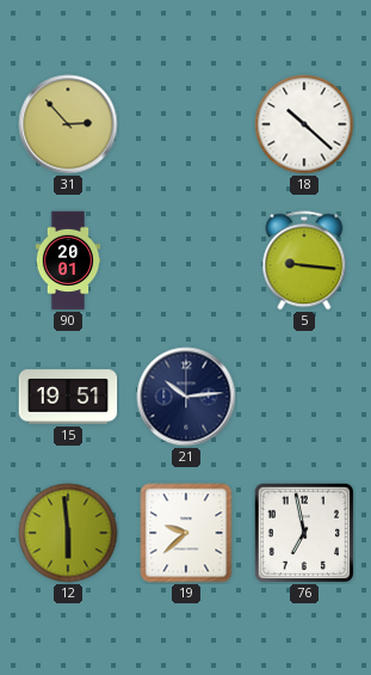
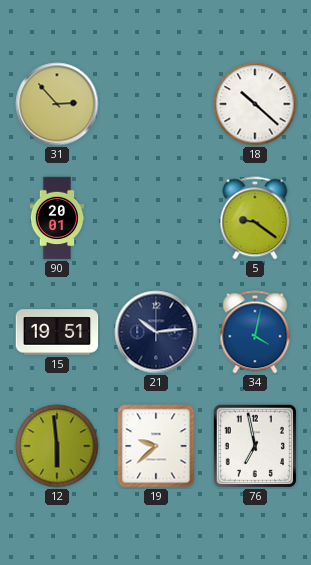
5: 9:16 -> 9:21
34: none -> 4:02
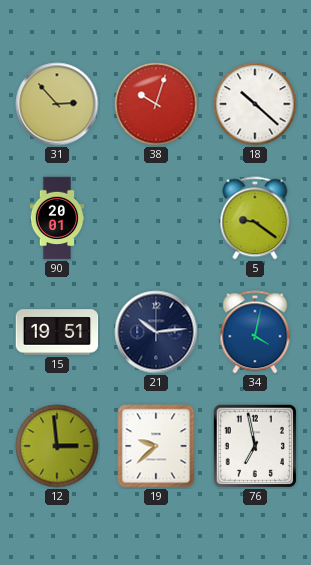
38: none -> 10:03
12: 5:59 -> 2:59
